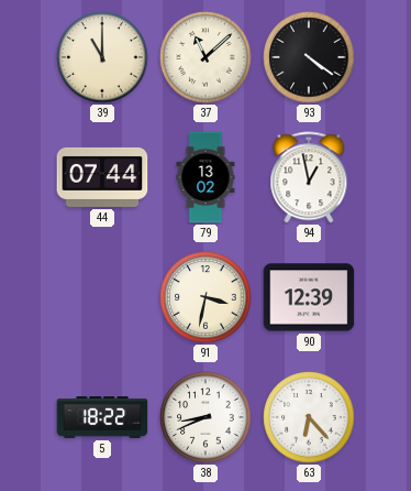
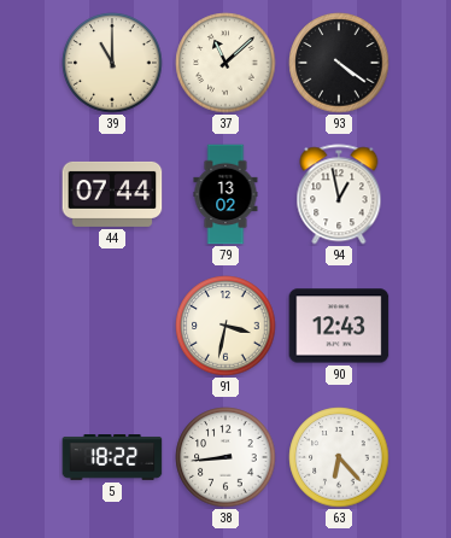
90: 12:39 -> 12:43
38: 8:41 -> 8:44
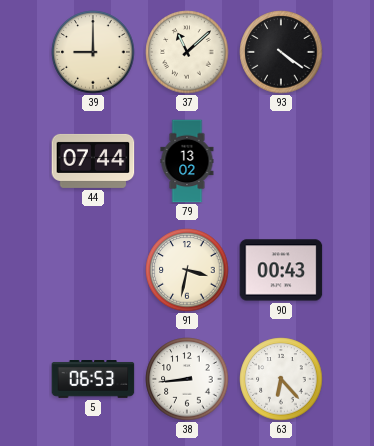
39: 11:00 -> 9:00
94: 12:58 -> none
90: 12:43 -> 00:43
5: 18:22 -> 06:53
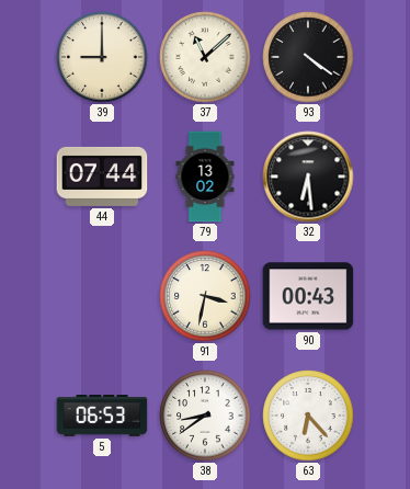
32: none -> 6:29
38: 8:44 -> 8:39
